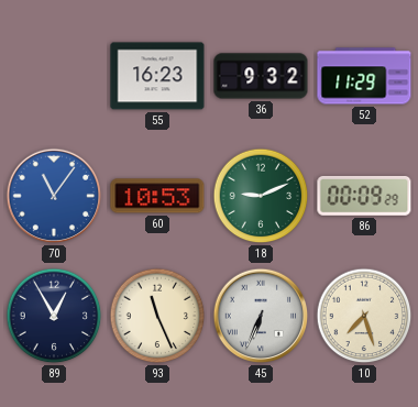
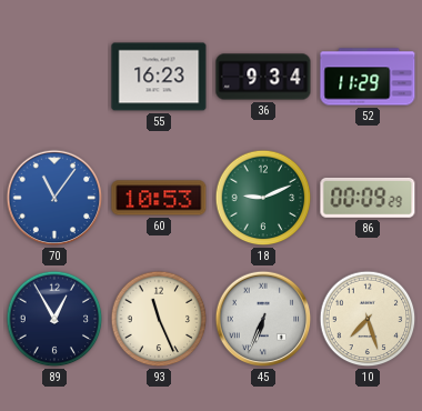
36: 9:32 -> 9:34
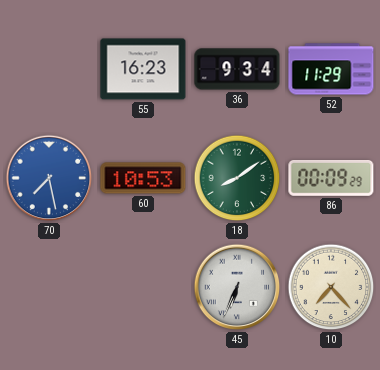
70: 11:06 -> 7:28
18: 9:11 -> 8:09
89: 12:55 -> none
93: 11:26 -> none
10: 7:27 -> 7:23
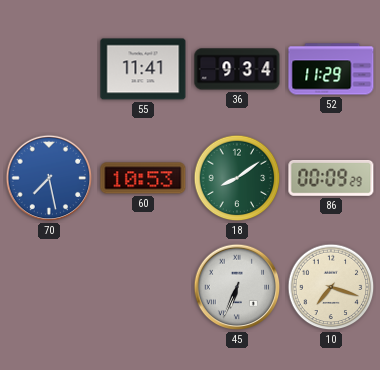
55: 16:23 -> 11:41
10: 7:23 -> 7:18
